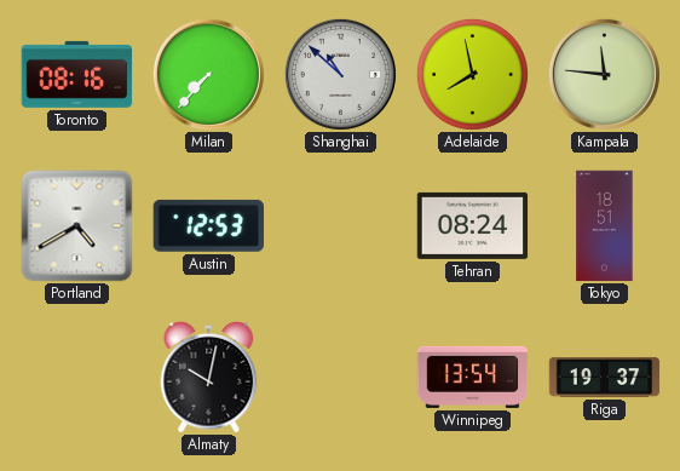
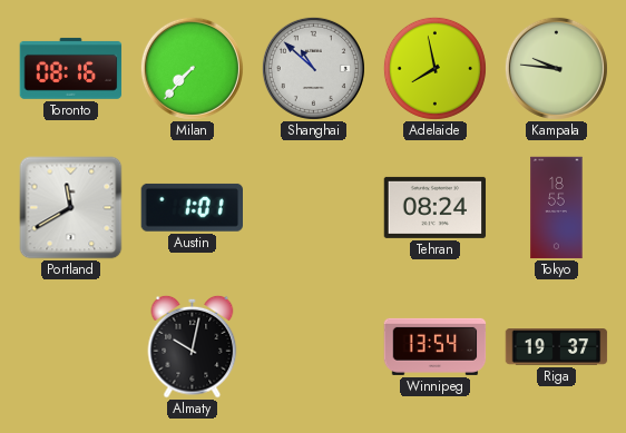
Kampala: 11:46 -> 9:46
Portland: 4:40 -> 11:40
Austin: 12:53 -> 1:01
Tokyo: 18:51 -> 18:55
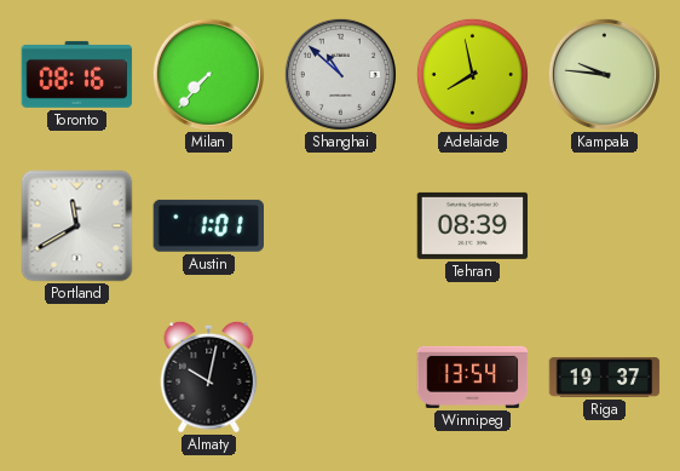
Tehran: 08:24 -> 08:39
Tokyo: 18:55 -> none
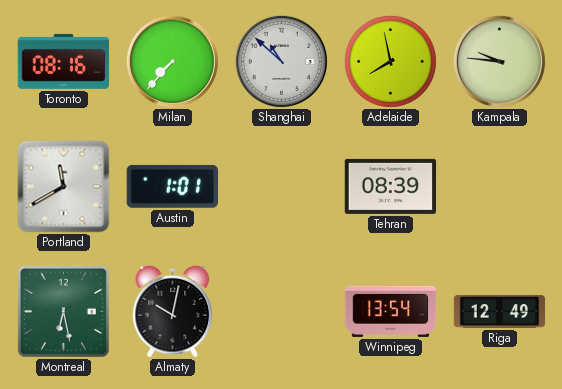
Montreal: none -> 6:28
Riga: 19:37 -> 12:49
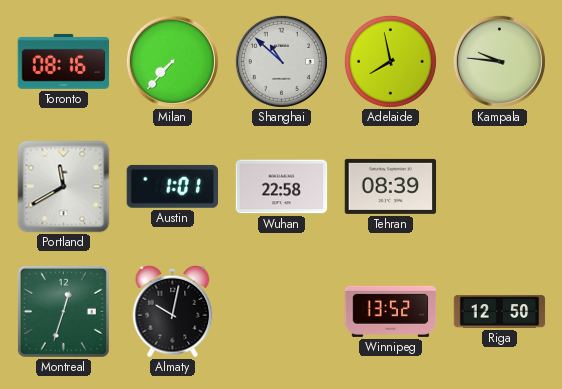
Wuhan: none -> 22:58
Montreal: 6:28 -> 12:33
Winnipeg: 13:54 -> 13:52
Riga: 12:49 -> 12:50
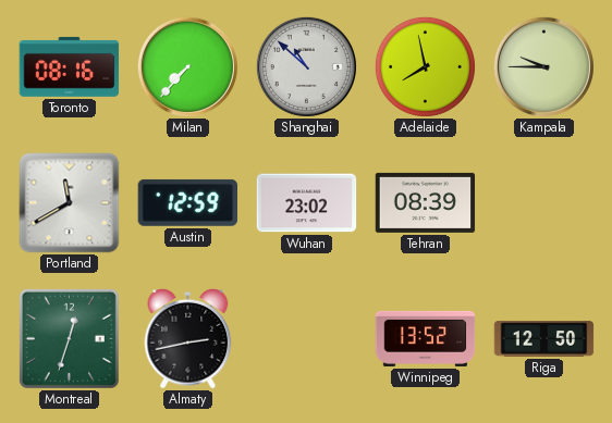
Kampala: 9:46 -> 9:45
Austin: 1:01 -> 12:59
Wuhan: 22:58 -> 23:02
Almaty: 10:02 -> 2:43
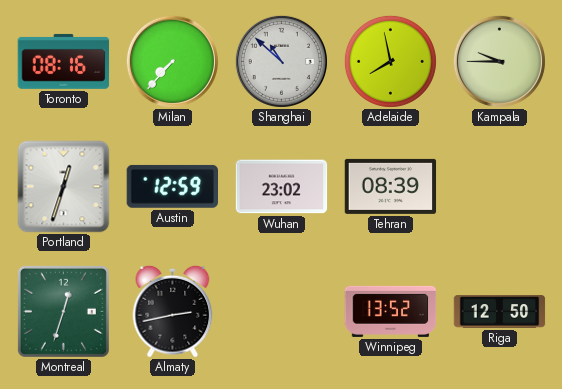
Portland: 11:40 -> 12:33
